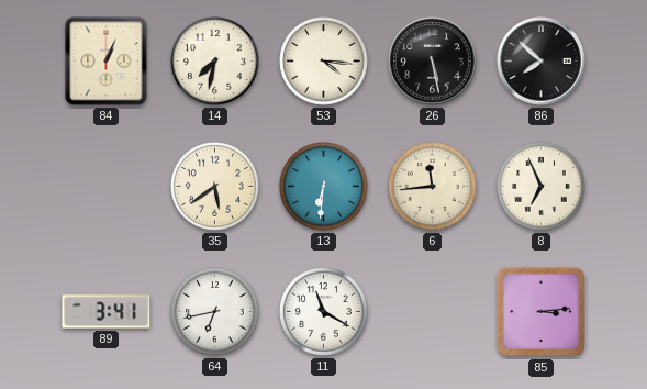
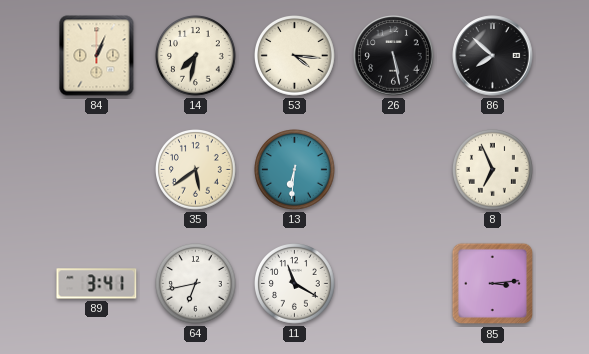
6: 11:44 -> none
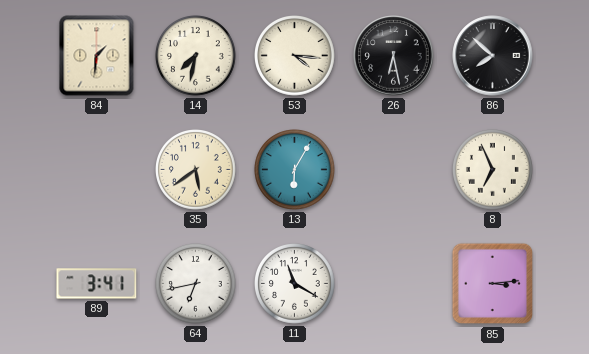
84: 1:04 -> 1:31
26: 5:28 -> 6:28
13: 6:31 -> 6:05
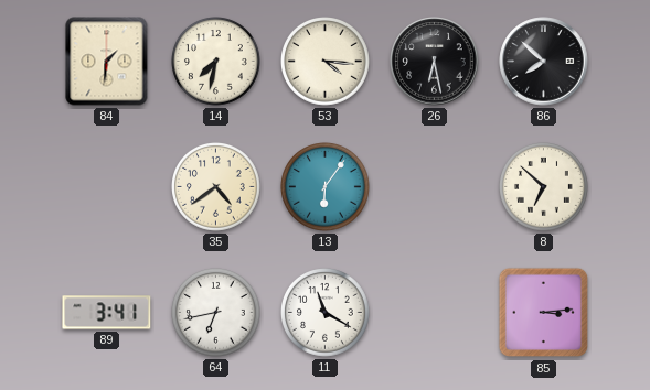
35: 5:39 -> 4:39
13: 6:05 -> 6:06
8: 6:56 -> 6:52
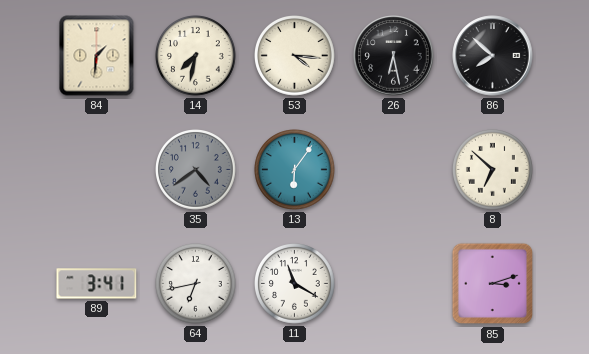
35 dial: cream -> grey
85: 3:14 -> 3:12
